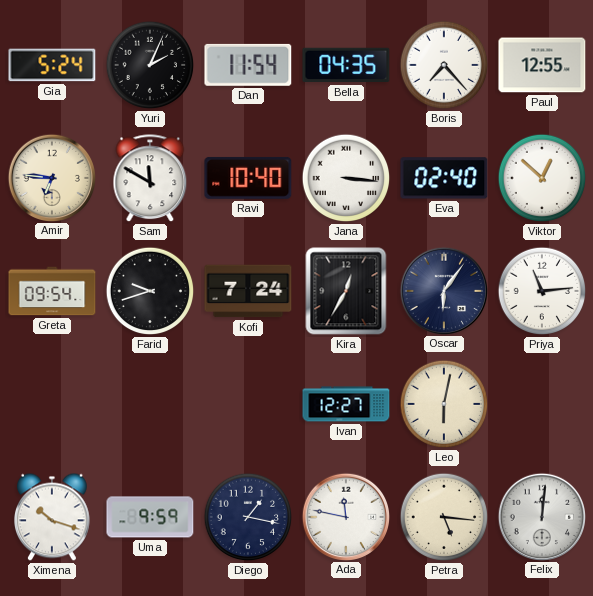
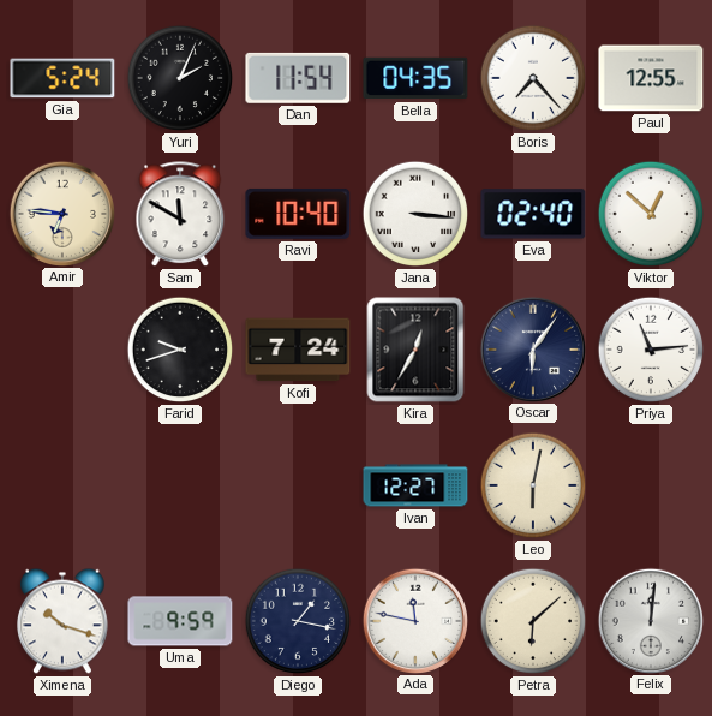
Greta: 09:54 -> none
Petra: 5:16 -> 6:08
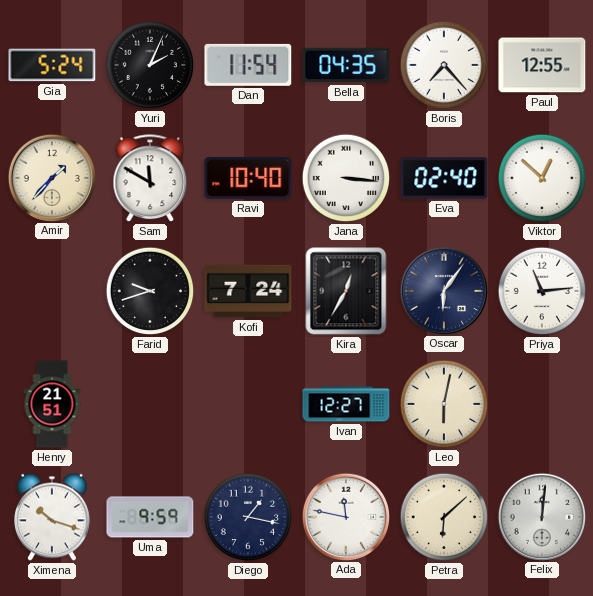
Amir: 6:46 -> 1:37
Henry: none -> 21:51
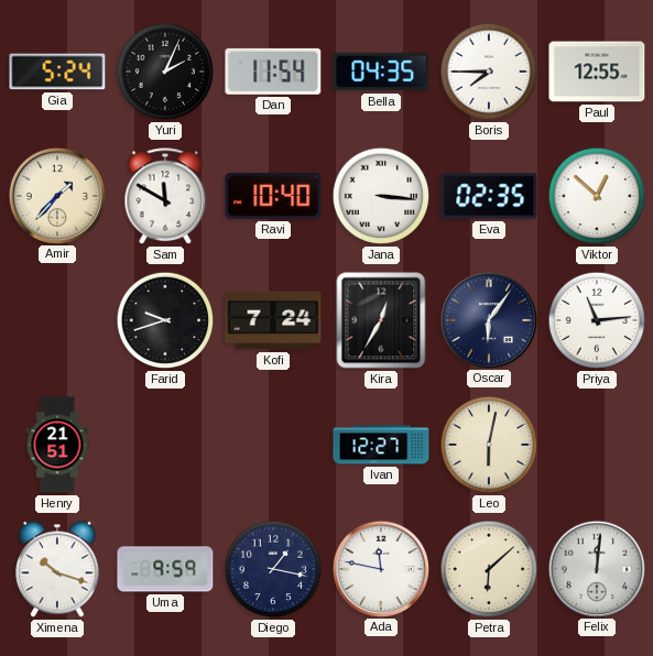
Boris: 7:23 -> 7:45
Eva: 02:40 -> 02:35
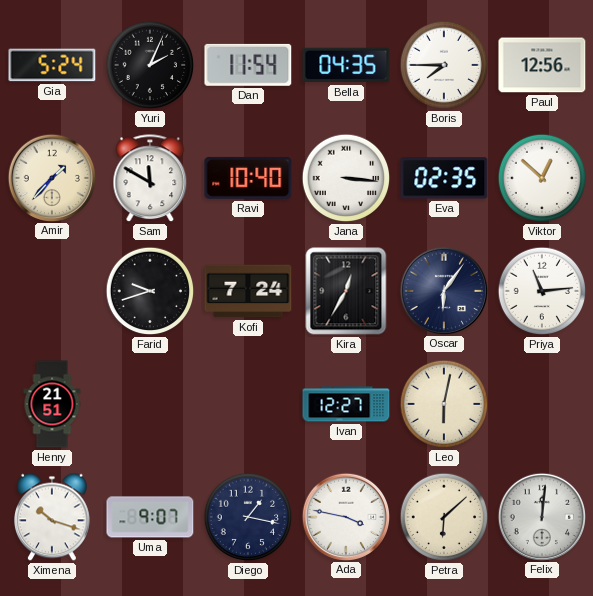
Paul: 12:55 -> 12:56
Uma: 9:59 -> 9:07
Ada: 11:47 -> 3:47
